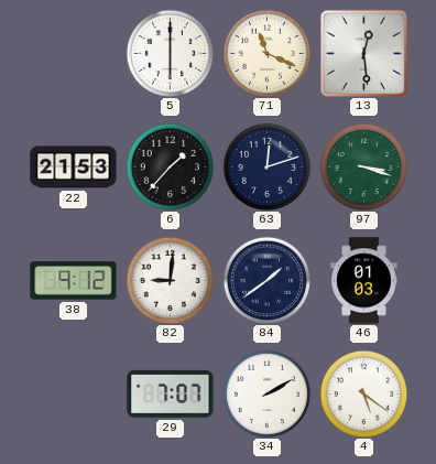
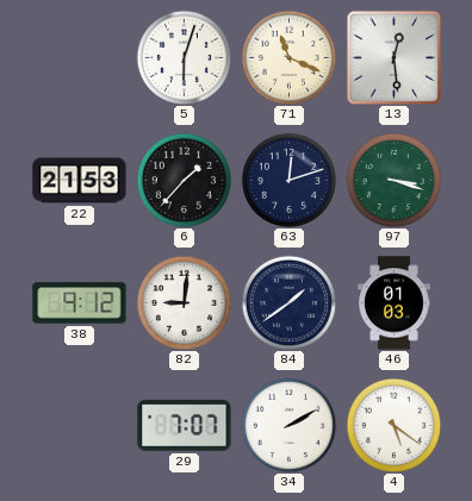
5: 6:00 -> 6:03
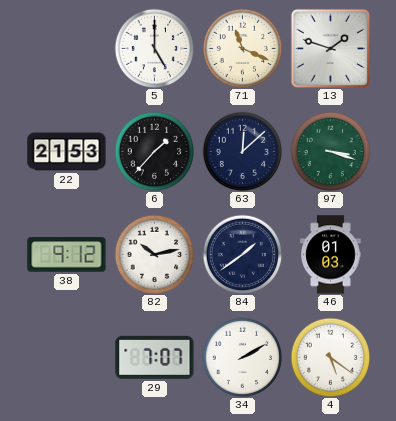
5: 6:03 -> 5:00
13: 12:29 -> 1:48
63: 12:12 -> 12:08
82: 9:01 -> 10:13
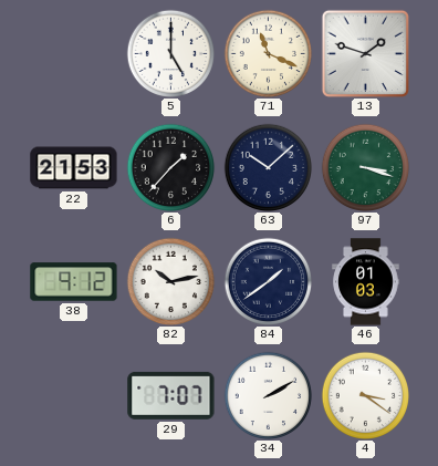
63: 12:08 -> 10:08
4: 5:21 -> 3:21
